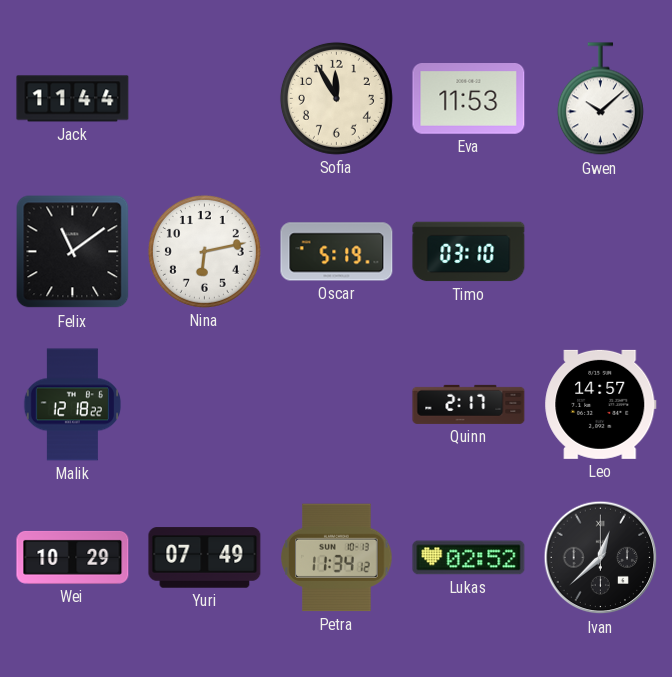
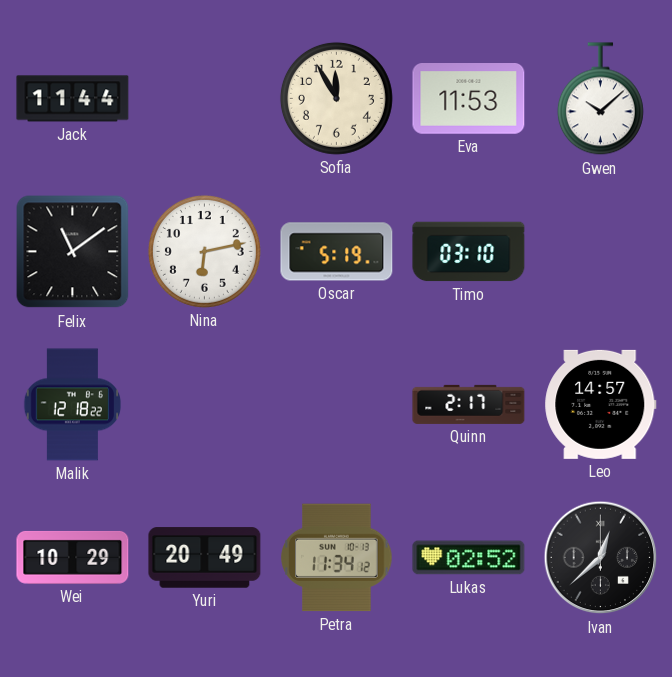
Yuri: 07:49 -> 20:49
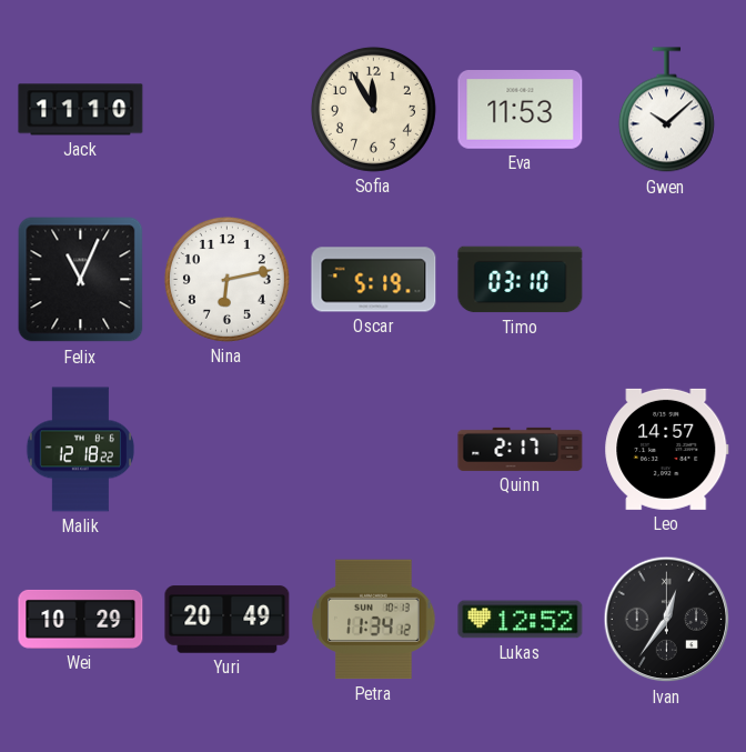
Jack: 11:44 -> 11:10
Felix: 11:09 -> 11:04
Lukas: 02:52 -> 12:52
Ivan: 12:38 -> 12:36
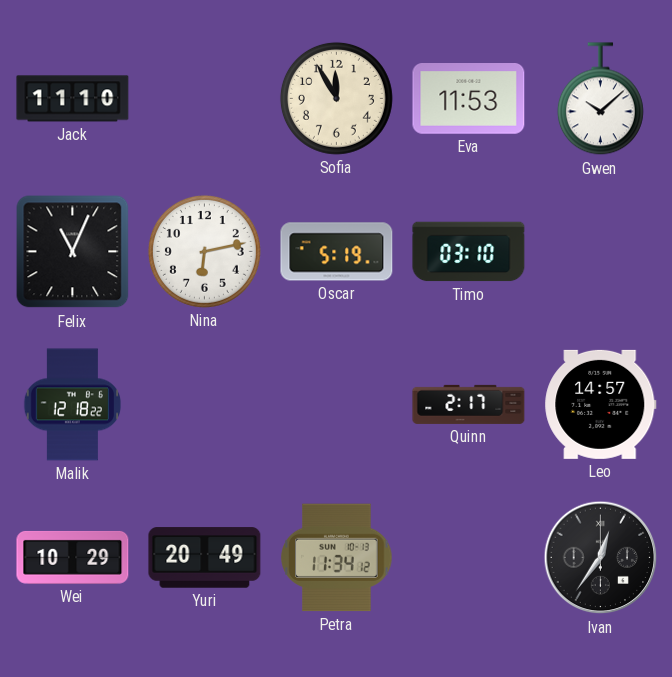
Lukas: 12:52 -> none
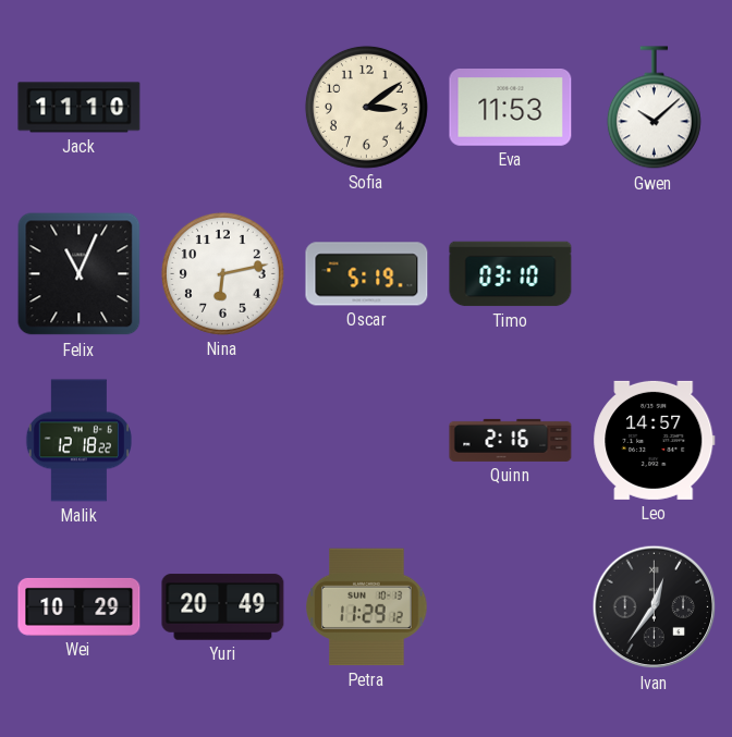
Sofia: 11:55 -> 3:09
Quinn: 2:17 -> 2:16
Petra: 11:34 -> 11:29
